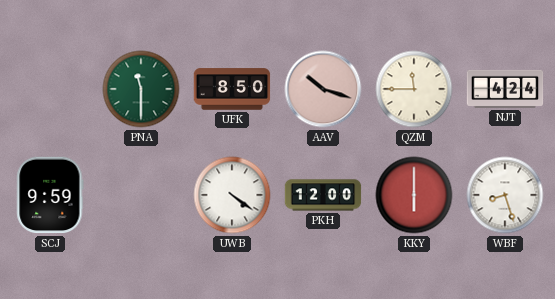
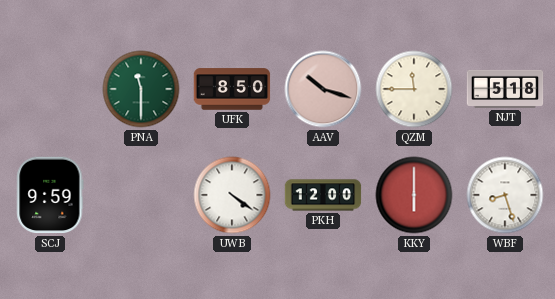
NJT: 4:24 -> 5:18
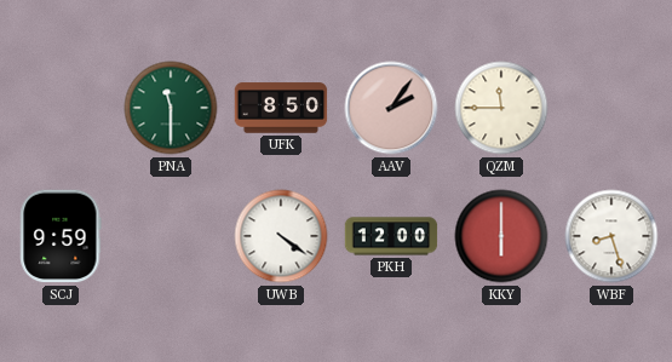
AAV: 10:18 -> 2:06
NJT: 5:18 -> none
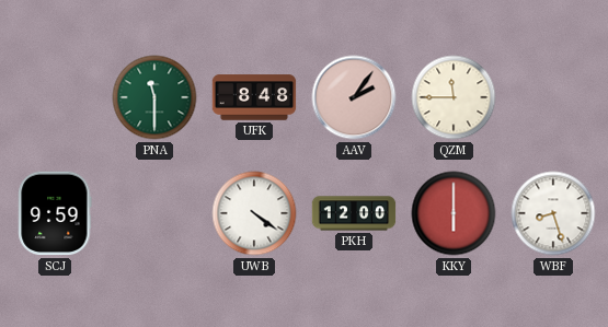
UFK: 8:50 -> 8:48
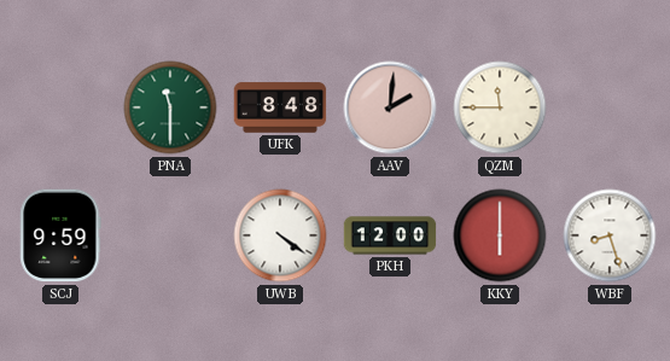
AAV: 2:06 -> 2:01
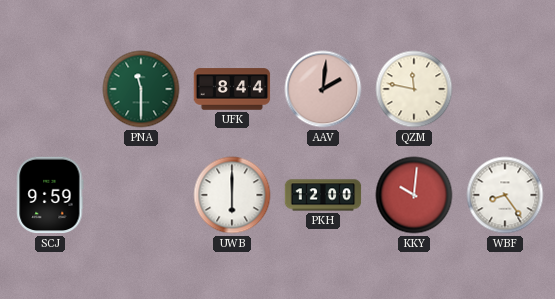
UFK: 8:48 -> 8:44
QZM: 11:45 -> 11:47
UWB: 4:21 -> 6:00
KKY: 6:00 -> 10:01
WBF: 8:27 -> 8:24
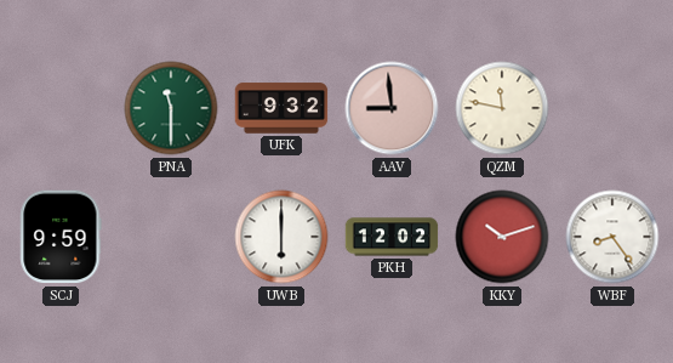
UFK: 8:44 -> 9:32
AAV: 2:01 -> 8:59
PKH: 12:00 -> 12:02
KKY: 10:01 -> 10:12
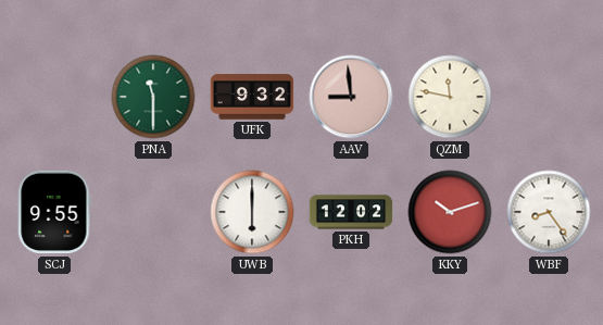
SCJ: 9:59 -> 9:55
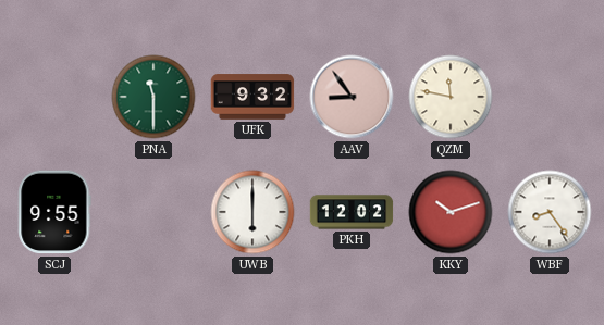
AAV: 8:59 -> 8:54
